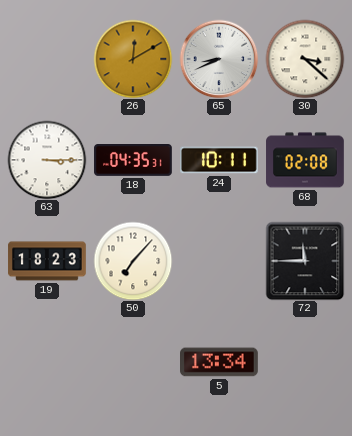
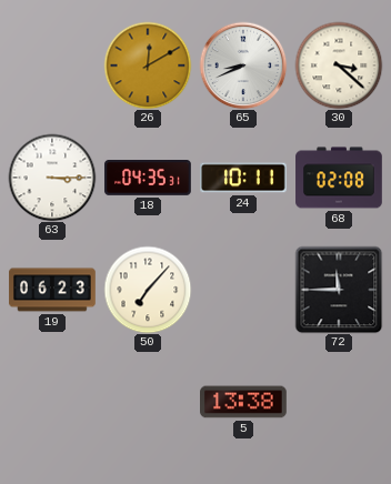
19: 18:23 -> 06:23
5: 13:34 -> 13:38
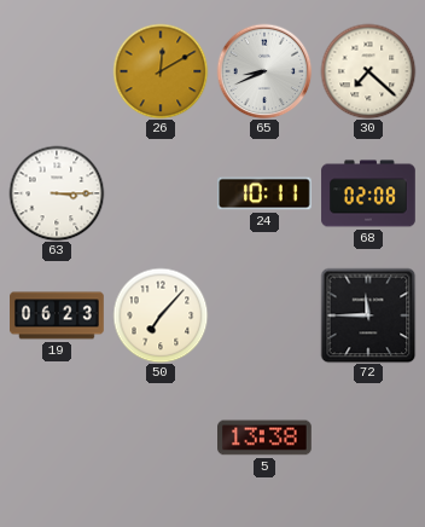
30: 3:22 -> 7:22
18: 04:35 -> none
